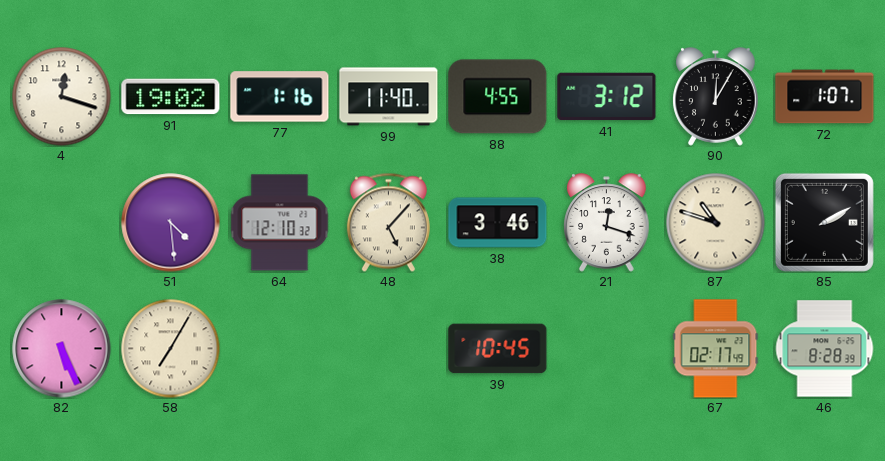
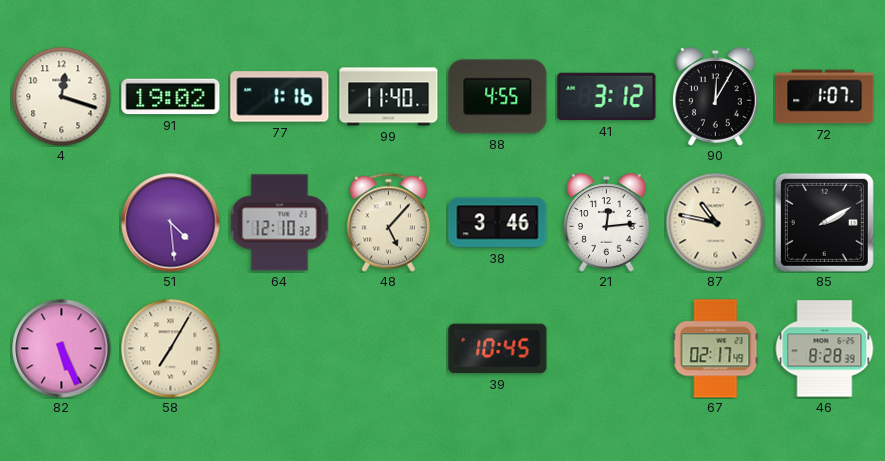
21: 12:18 -> 12:14
87: 10:48 -> 10:47
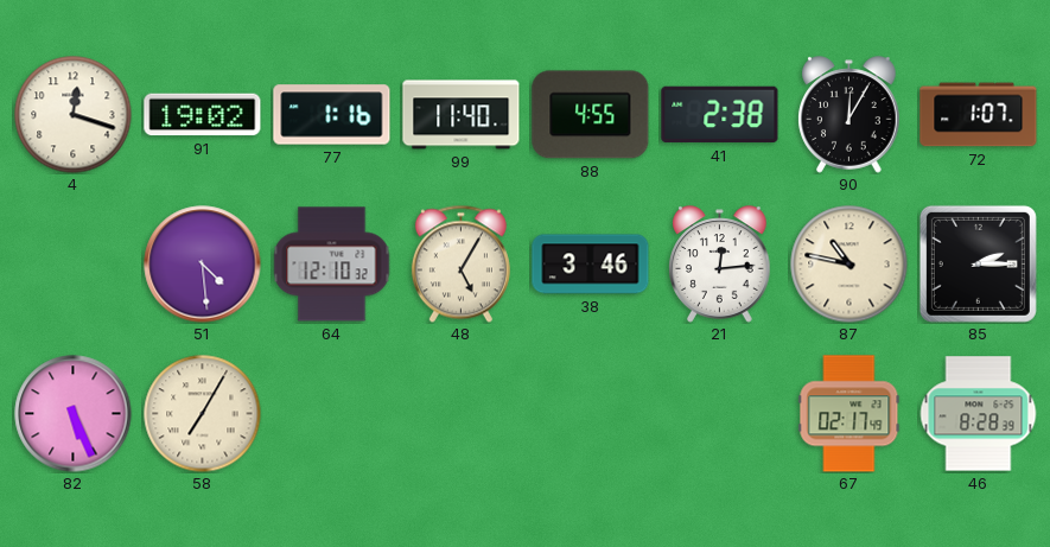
41: 3:12 -> 2:38
48: 5:07 -> 5:05
85: 2:10 -> 2:15
39: 10:45 -> none
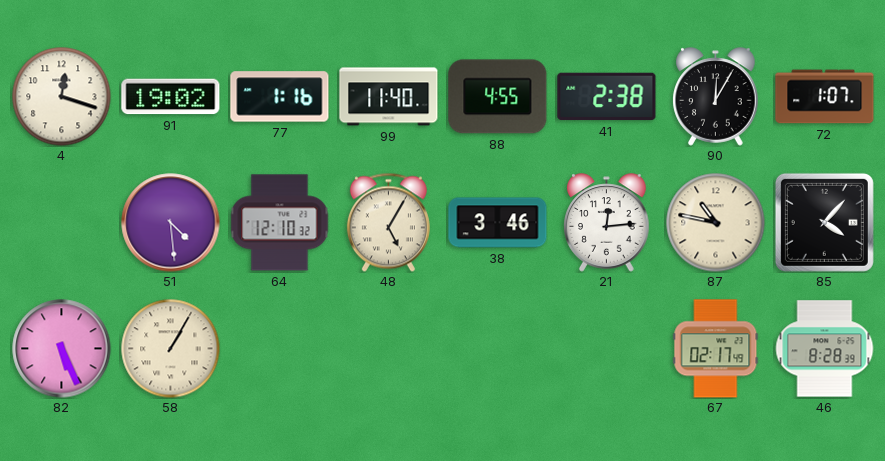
85: 2:15 -> 4:07
58: 7:05 -> 1:05
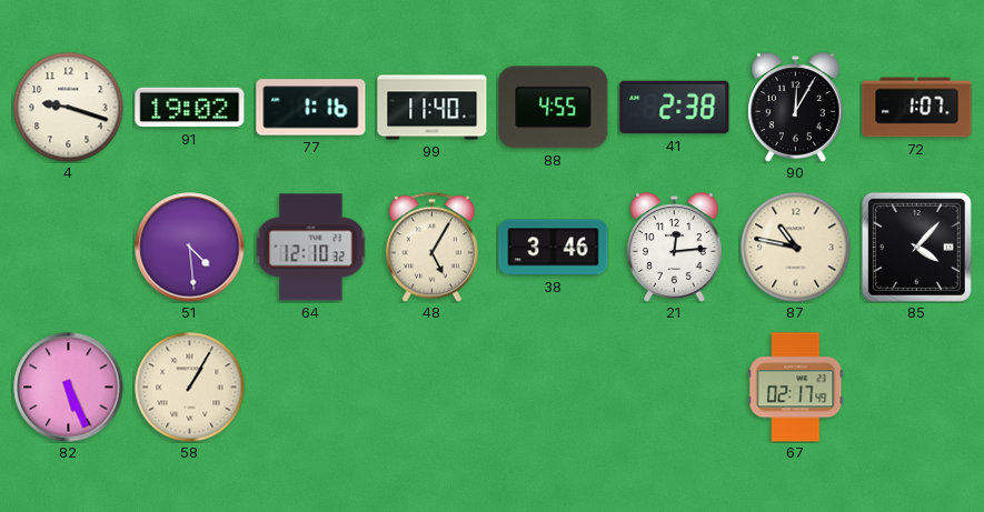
4: 12:18 -> 9:18
46: 8:28 -> none
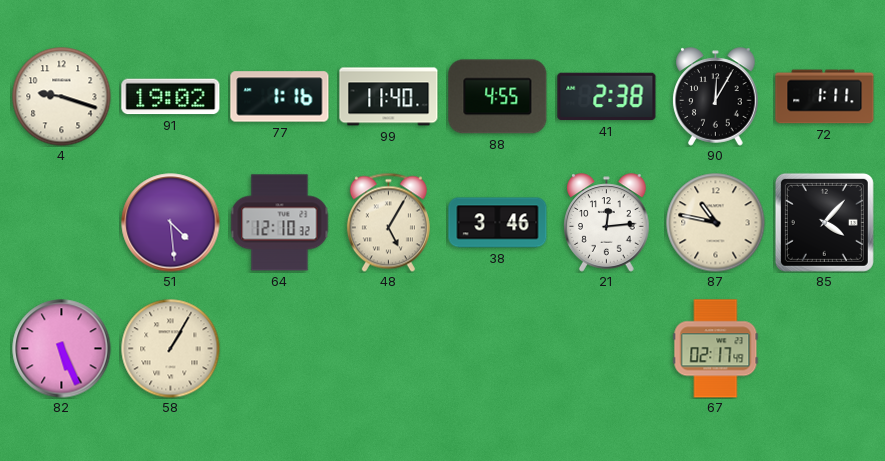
72: 1:07 -> 1:11
